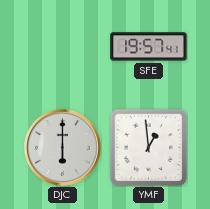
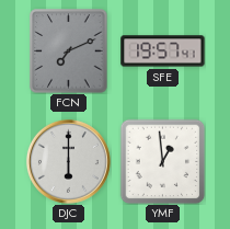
FCN: none -> 7:11
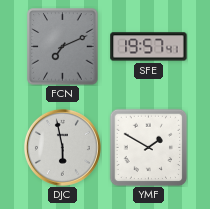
DJC: 6:00 -> 5:58
YMF: 12:59 -> 1:50
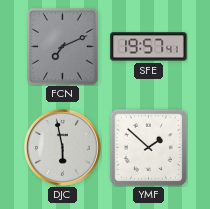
YMF: 1:50 -> 1:52
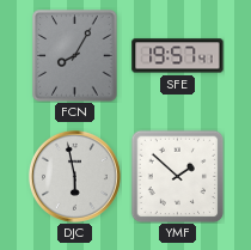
FCN: 7:11 -> 8:05
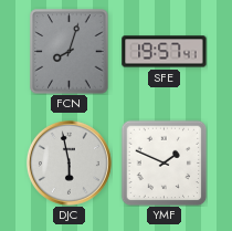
FCN: 8:05 -> 8:03
YMF: 1:52 -> 1:49
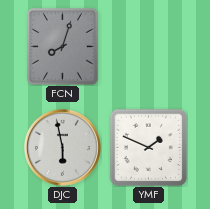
SFE: 19:57 -> none
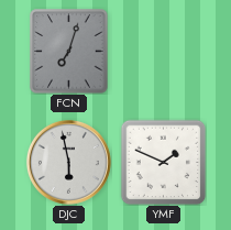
FCN: 8:03 -> 7:03
